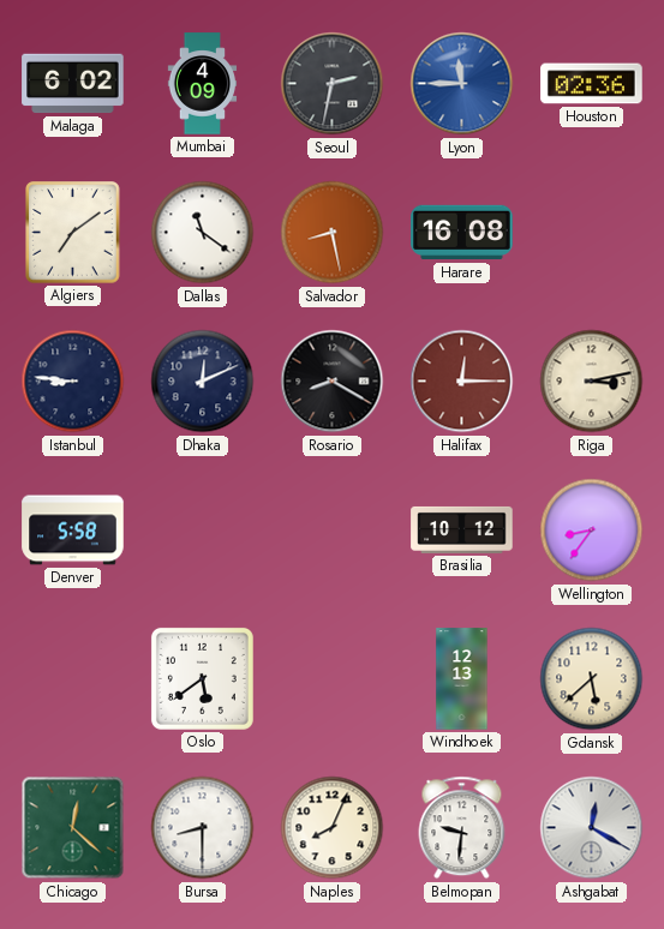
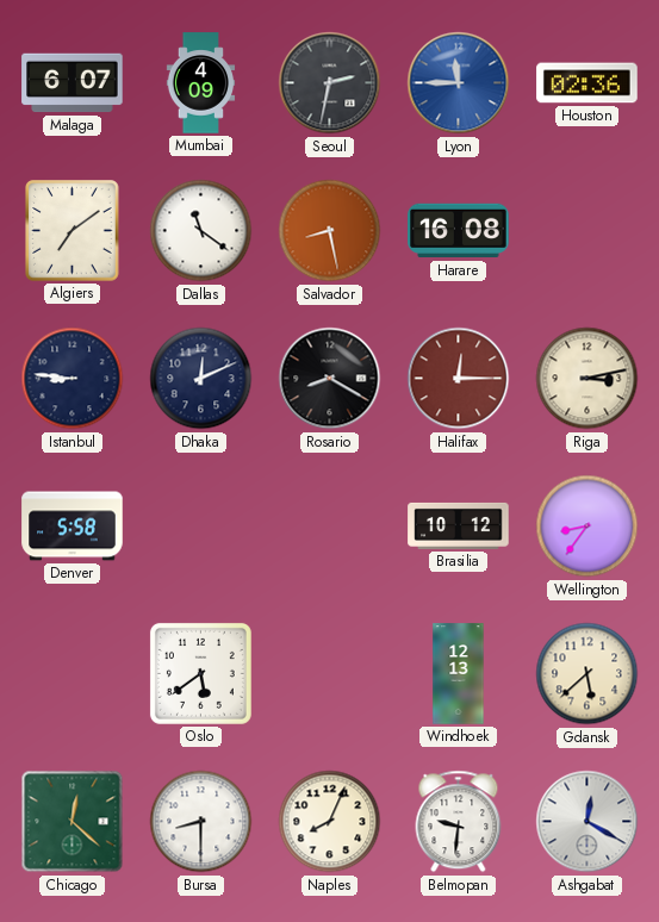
Malaga: 6:02 -> 6:07
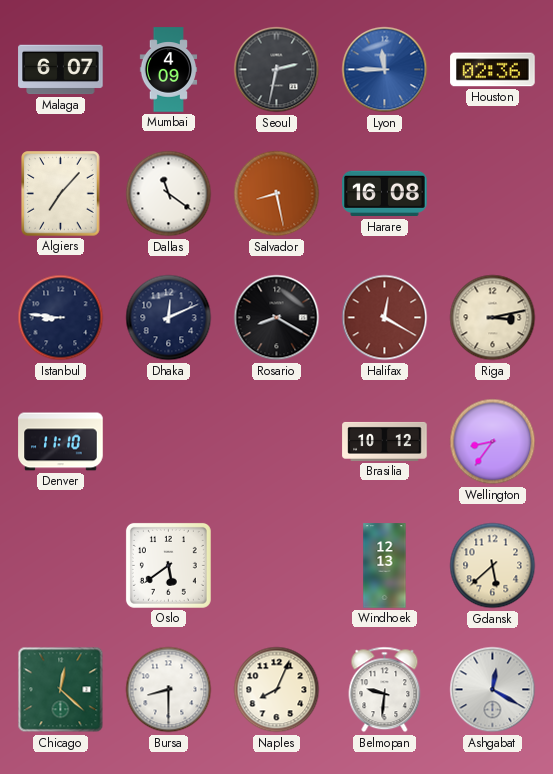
Algiers: 7:09 -> 7:07
Halifax: 12:15 -> 12:20
Denver: 5:58 -> 11:10
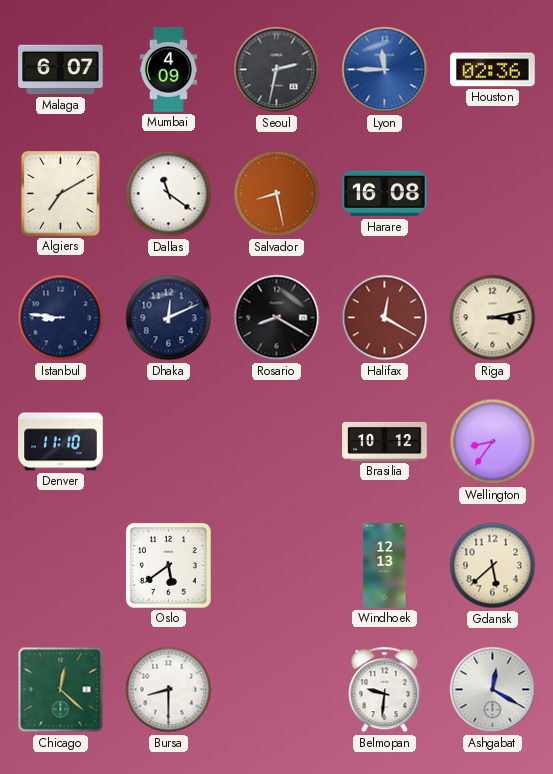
Algiers: 7:07 -> 7:10
Naples: 8:04 -> none
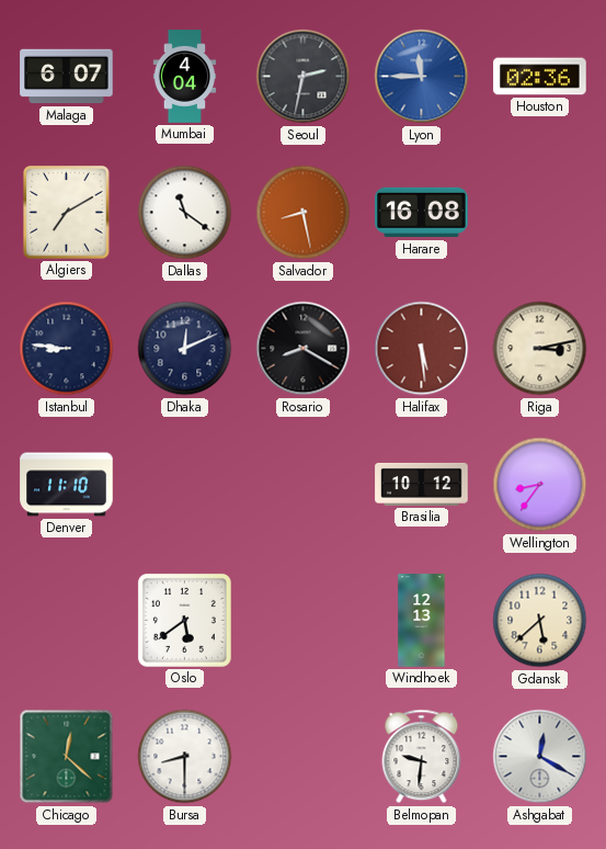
Mumbai: 4:09 -> 4:04
Halifax: 12:20 -> 5:29
